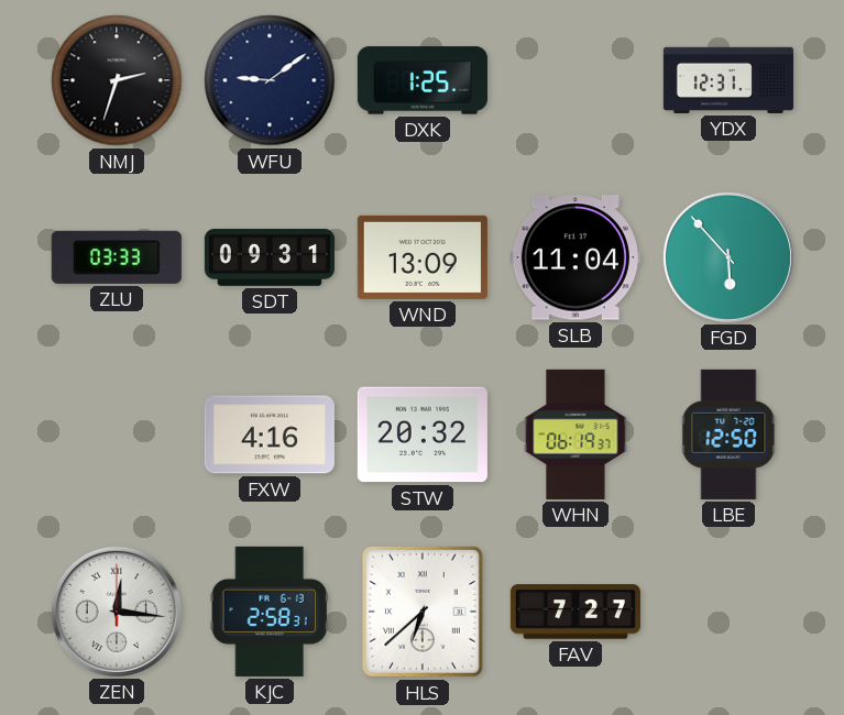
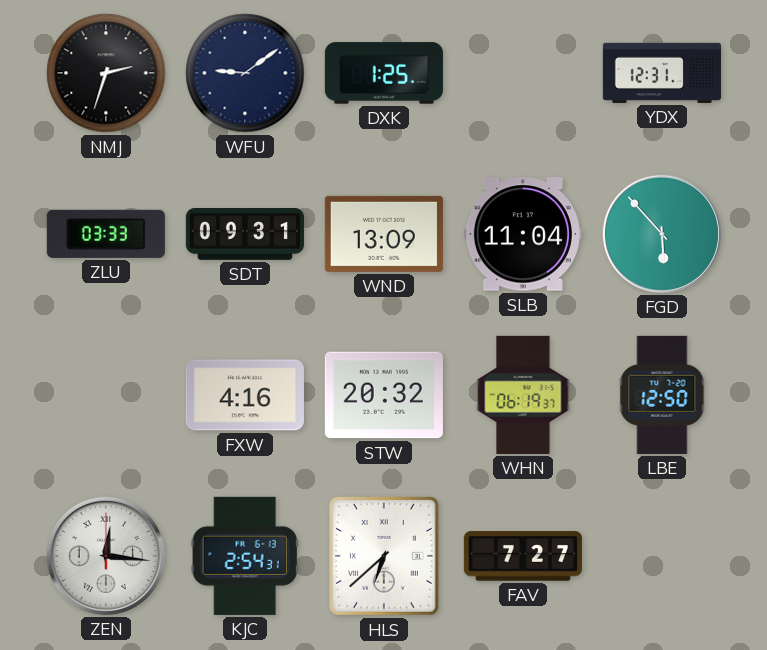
KJC: 2:58 -> 2:54
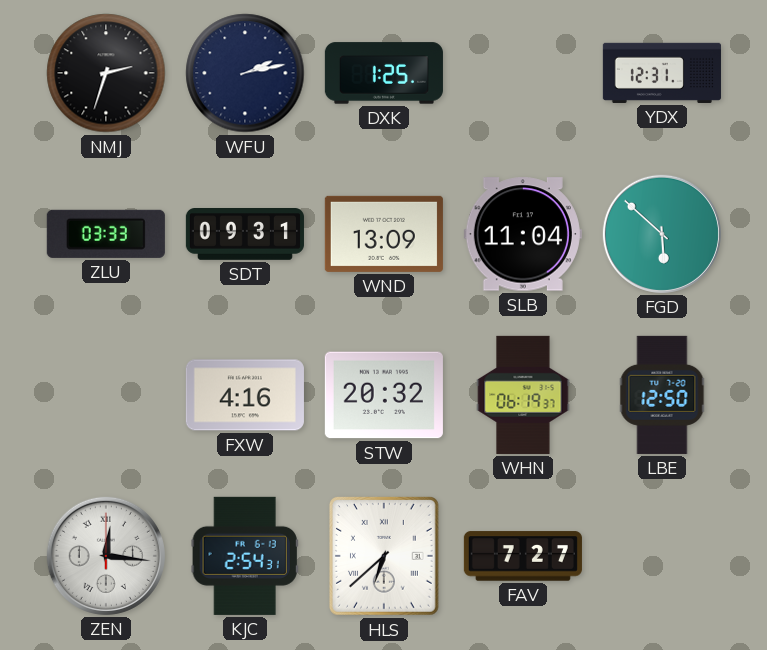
WFU: 9:09 -> 2:13
FGD: 5:53 -> 5:52
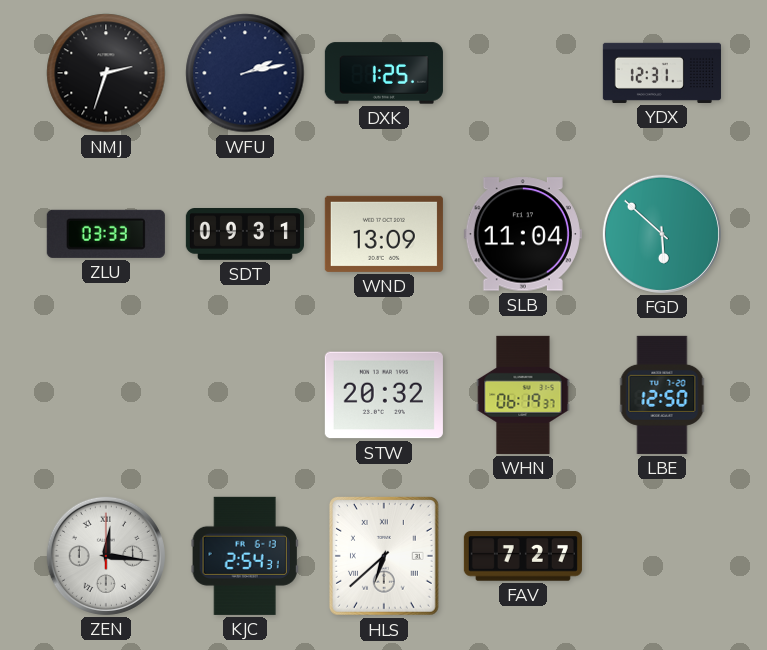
FXW: 4:16 -> none
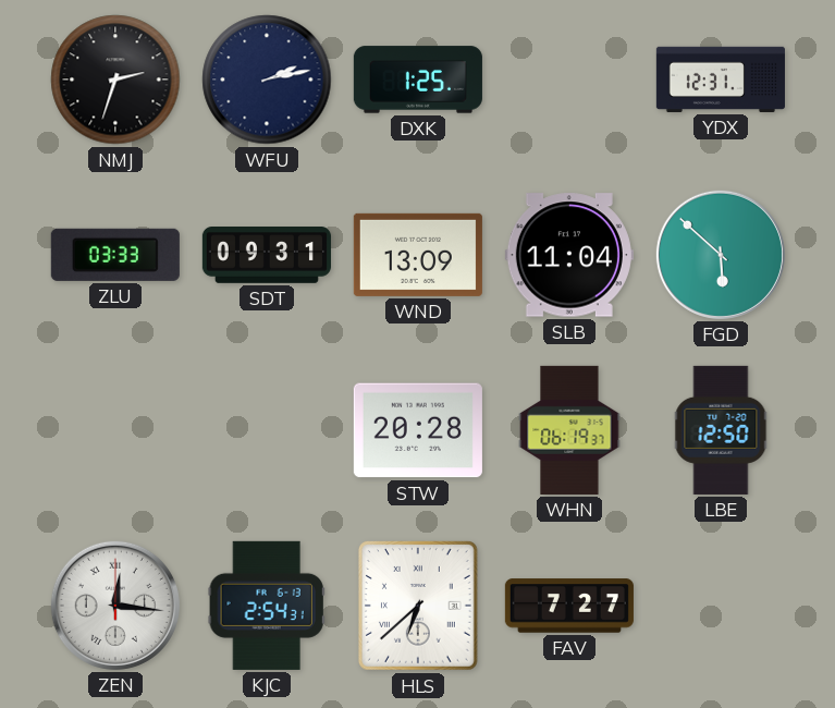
STW: 20:32 -> 20:28
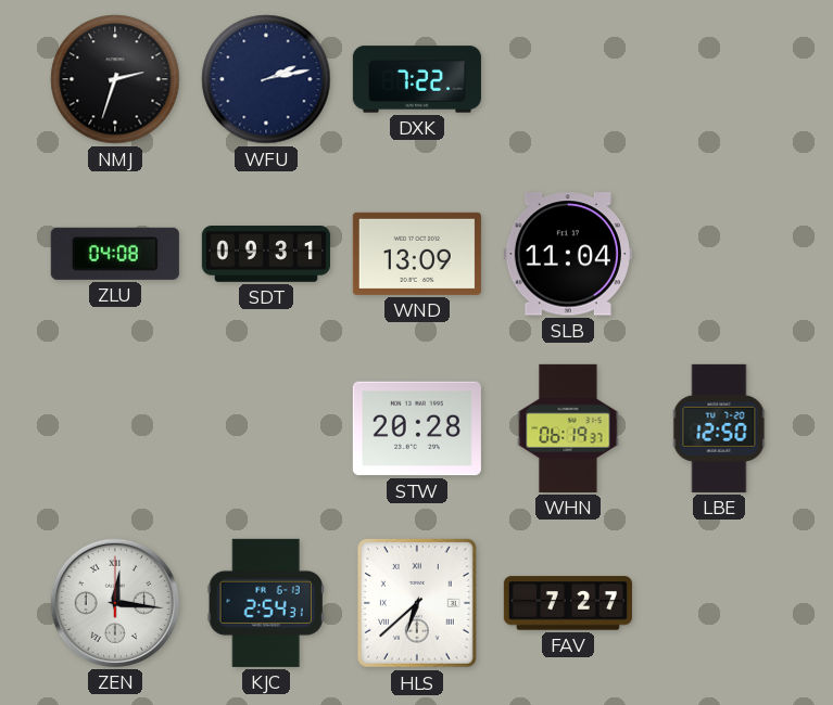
DXK: 1:25 -> 7:22
YDX: 12:31 -> none
ZLU: 03:33 -> 04:08
FGD: 5:52 -> none
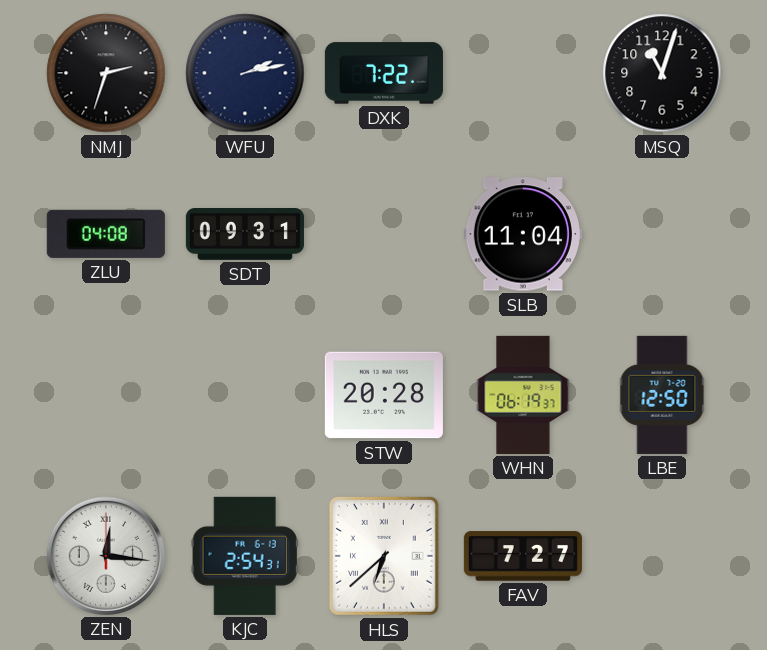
MSQ: none -> 11:03
WND: 13:09 -> none
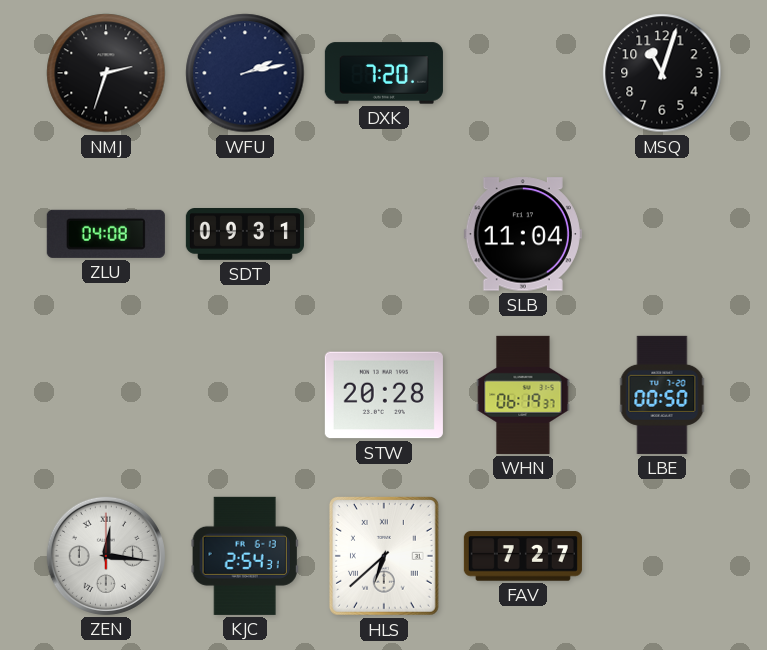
DXK: 7:22 -> 7:20
LBE: 12:50 -> 00:50
